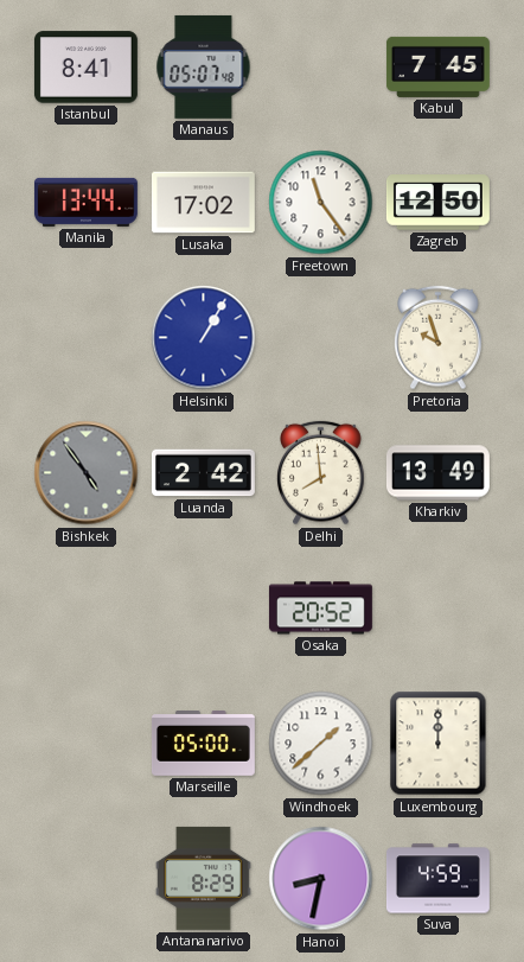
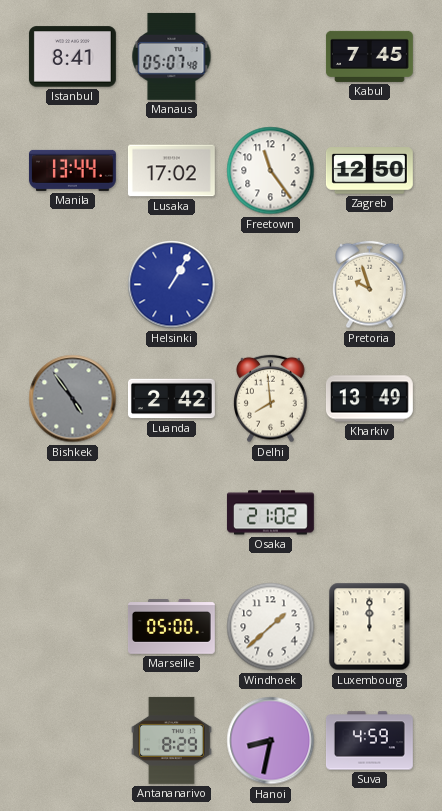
Osaka: 20:52 -> 21:02
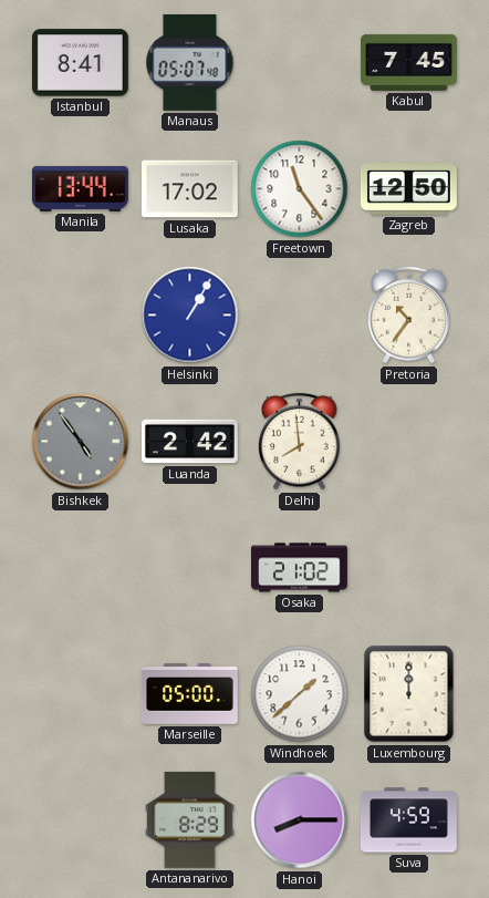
Pretoria: 9:57 -> 10:36
Kharkiv: 13:49 -> none
Hanoi: 8:32 -> 8:15
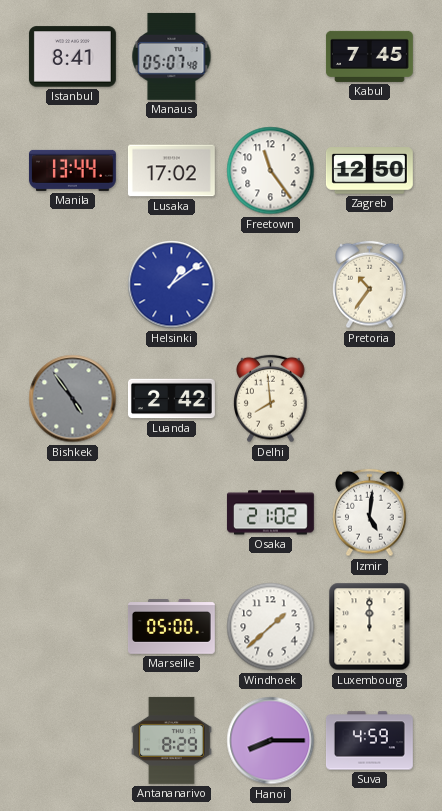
Helsinki: 1:05 -> 1:09
Izmir: none -> 5:01
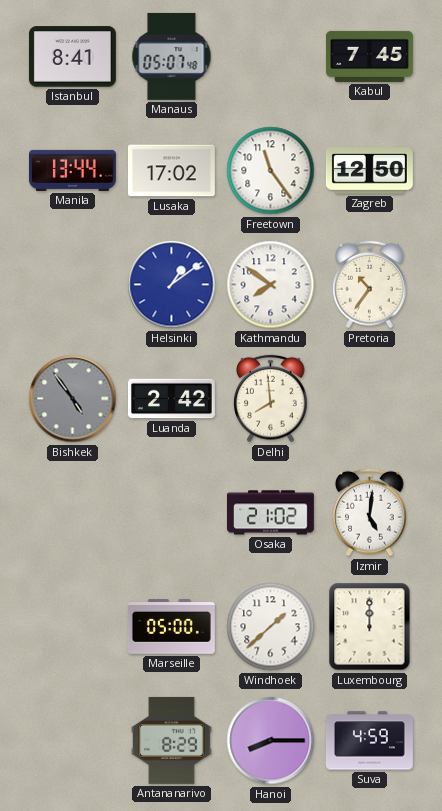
Kathmandu: none -> 7:51
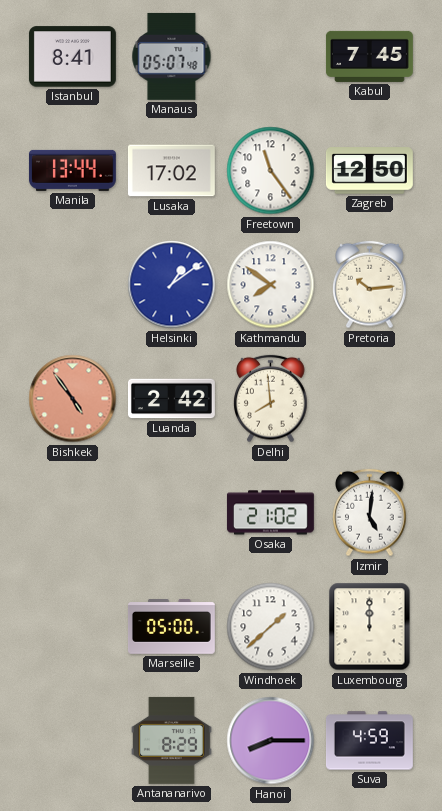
Pretoria: 10:36 -> 10:14
Bishkek dial: grey -> salmon
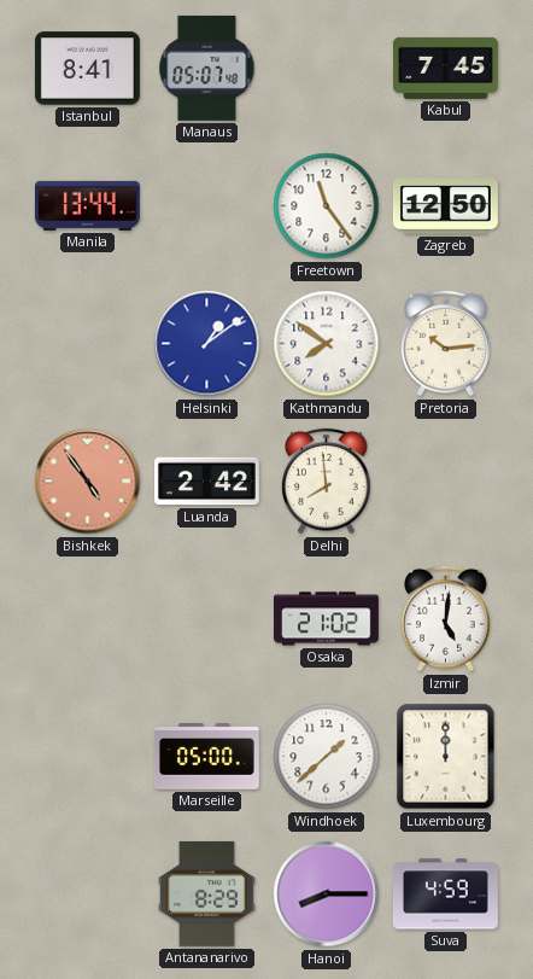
Lusaka: 17:02 -> none
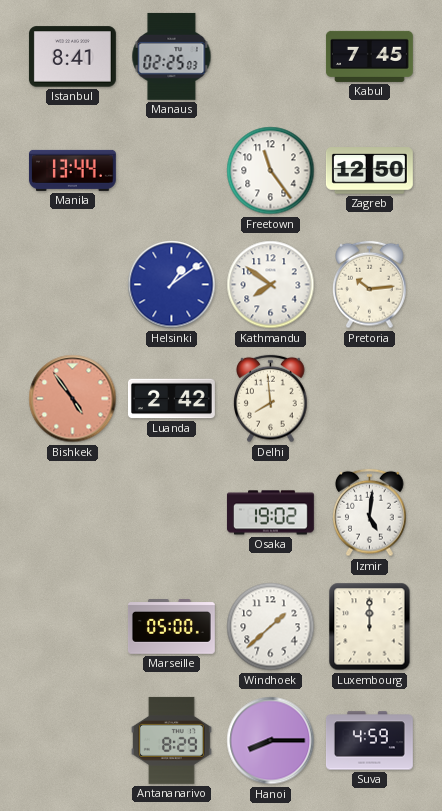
Manaus: 05:07 -> 02:25
Osaka: 21:02 -> 19:02
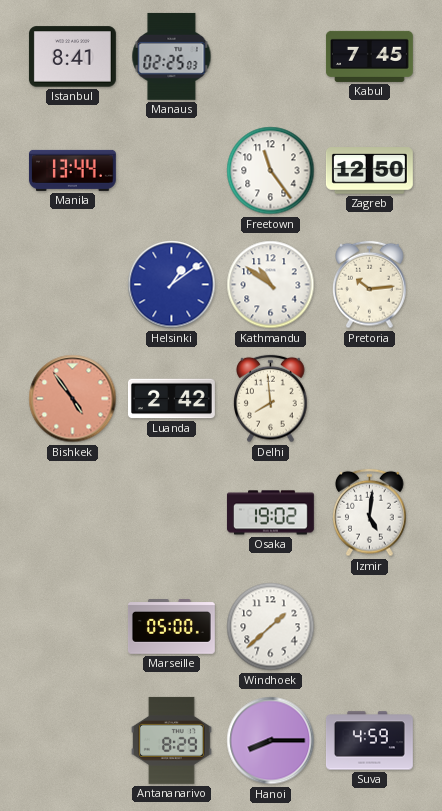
Kathmandu: 7:51 -> 10:51
Luxembourg: 12:00 -> none
